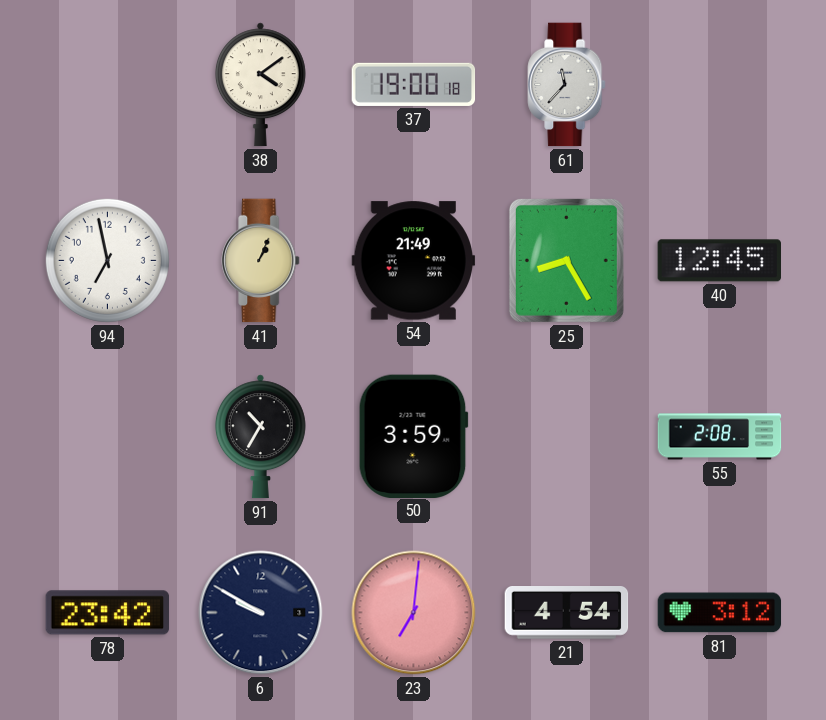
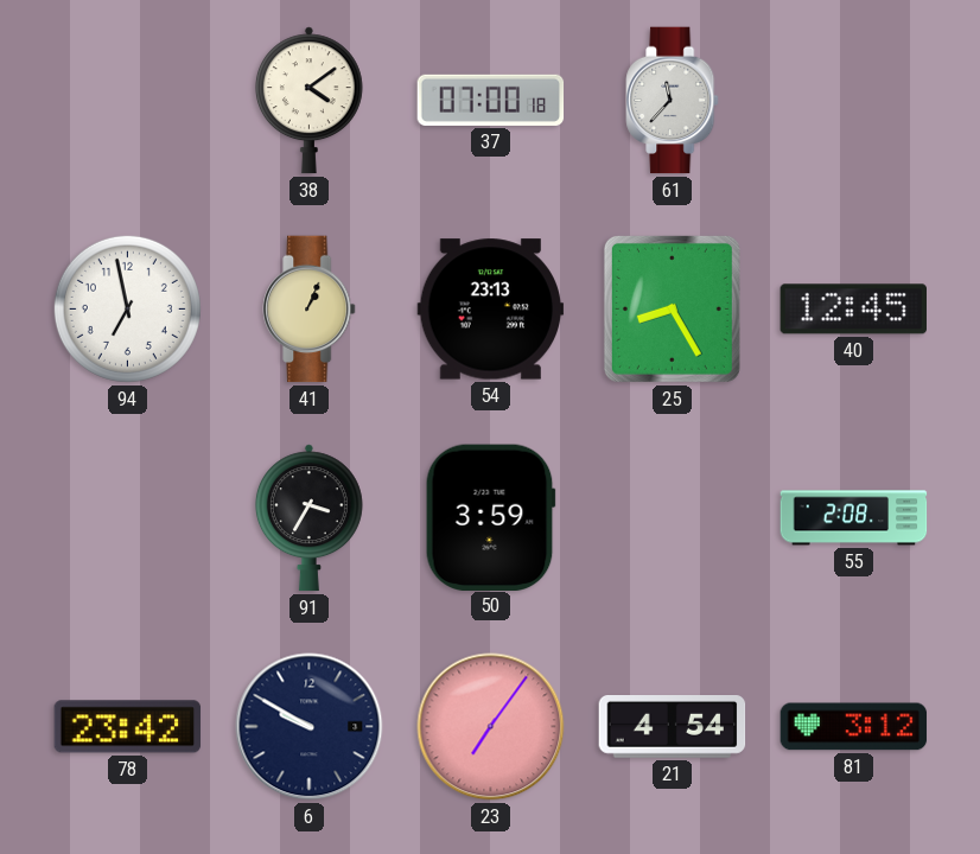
37: 19:00 -> 07:00
54: 21:49 -> 23:13
91: 10:35 -> 3:35
23: 7:01 -> 7:06
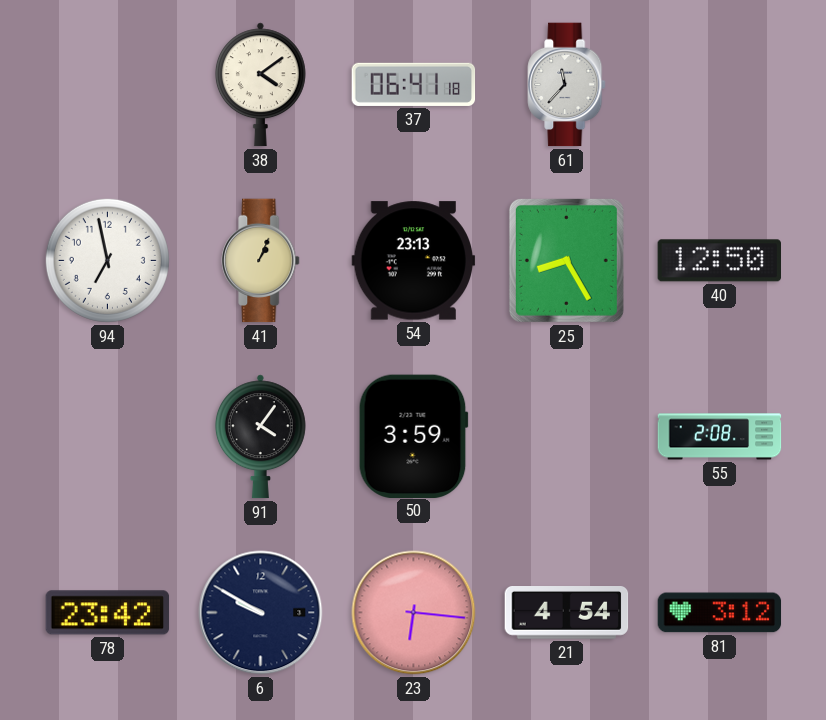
37: 07:00 -> 06:41
40: 12:45 -> 12:50
91: 3:35 -> 4:06
23: 7:06 -> 6:16
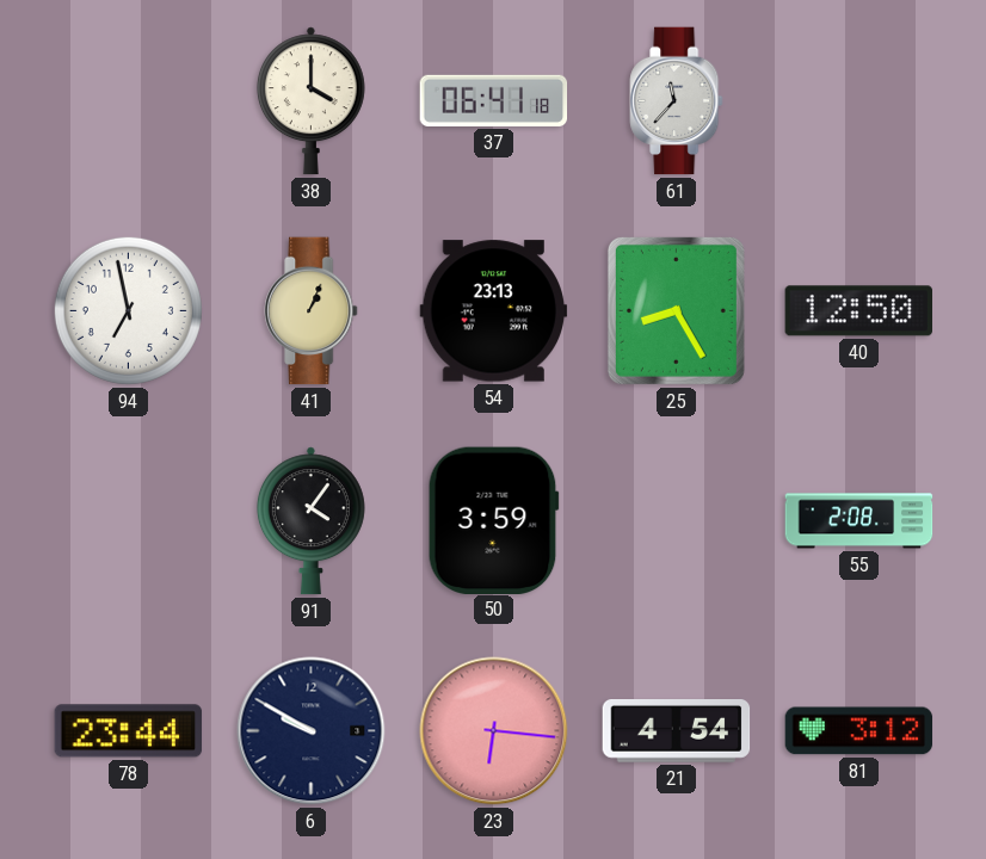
38: 4:09 -> 4:00
78: 23:42 -> 23:44
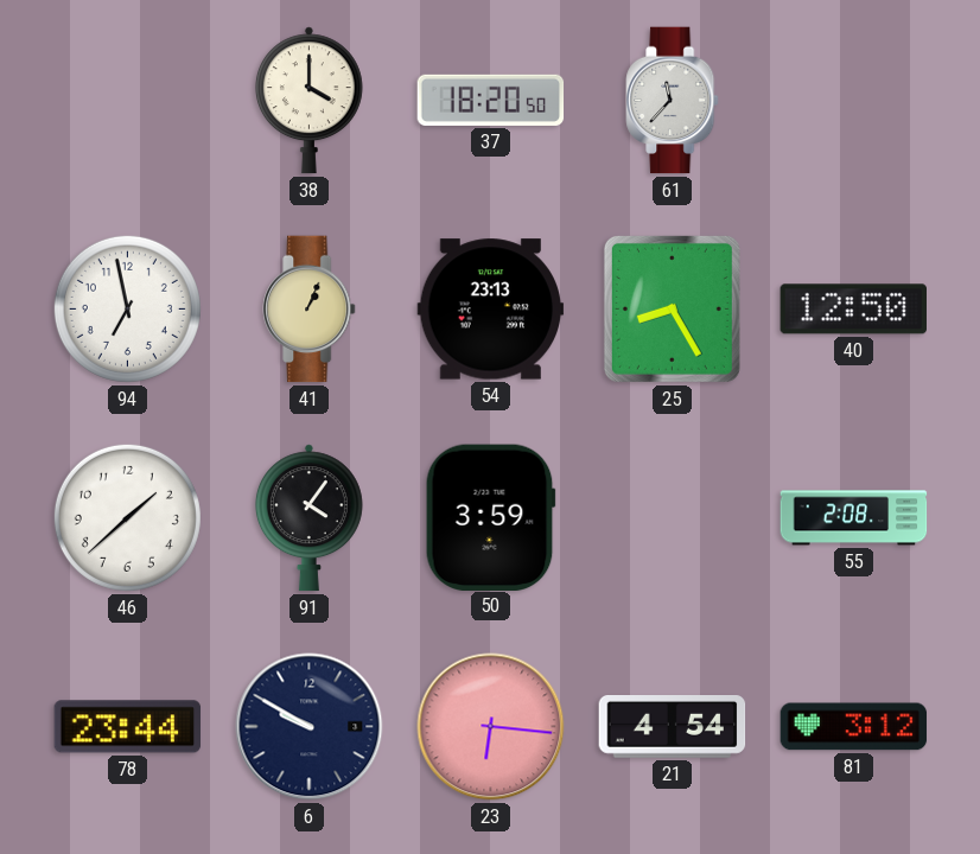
37: 06:41 -> 18:20
46: none -> 1:38
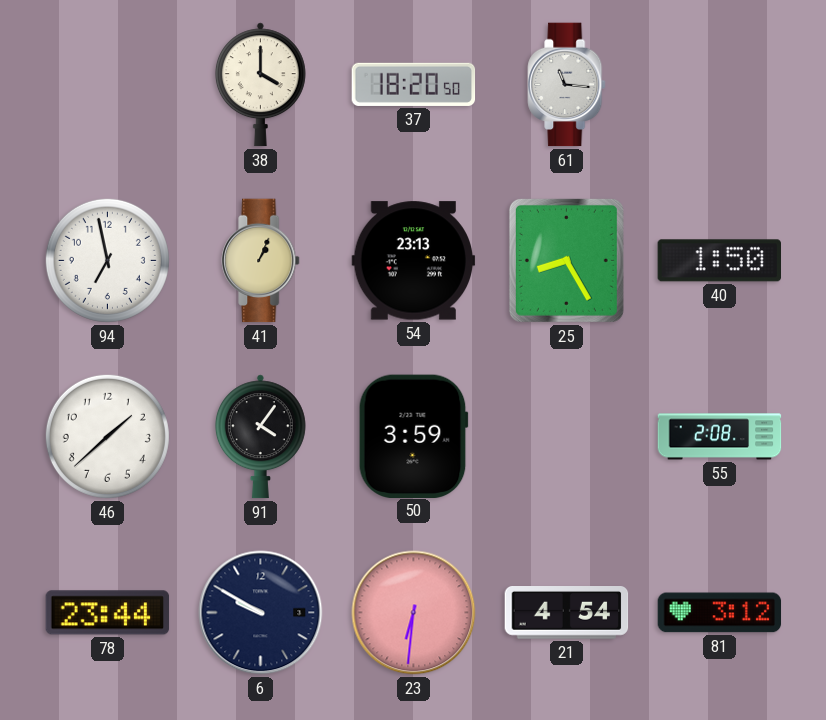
61: 11:37 -> 11:16
40: 12:50 -> 1:50
23: 6:16 -> 6:31
